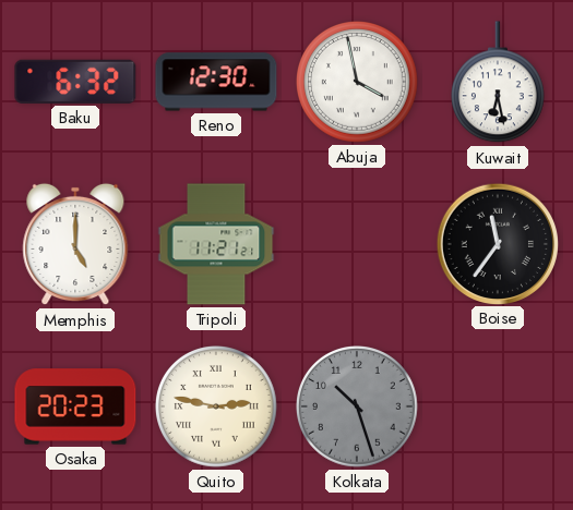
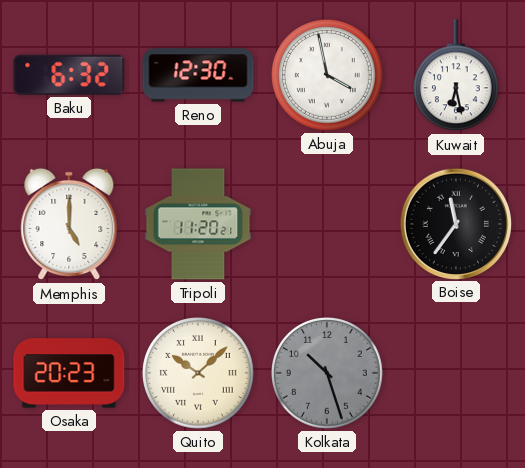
Tripoli: 11:21 -> 11:20
Quito: 2:47 -> 10:08
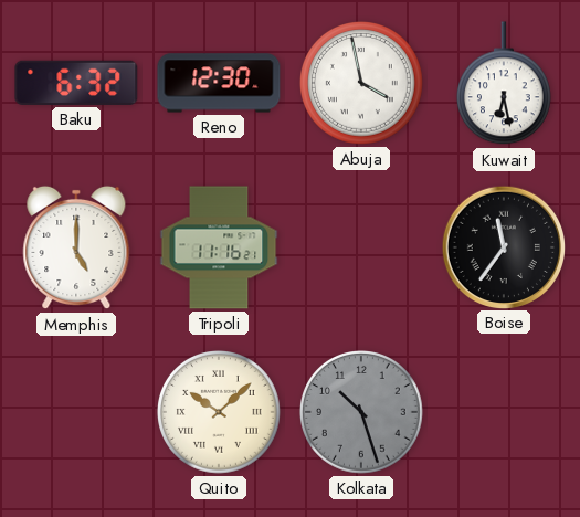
Tripoli: 11:20 -> 11:16
Osaka: 20:23 -> none
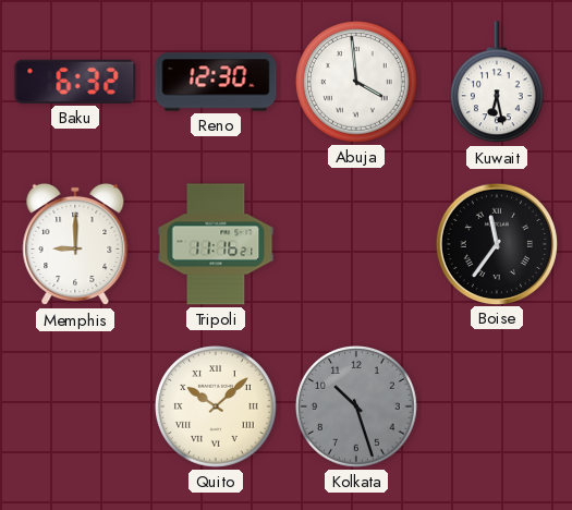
Abuja: 3:58 -> 3:59
Memphis: 5:00 -> 9:00
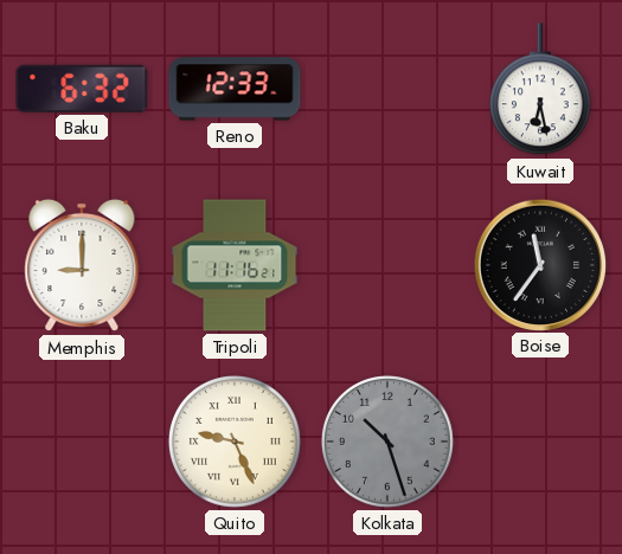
Reno: 12:30 -> 12:33
Abuja: 3:59 -> none
Quito: 10:08 -> 9:26
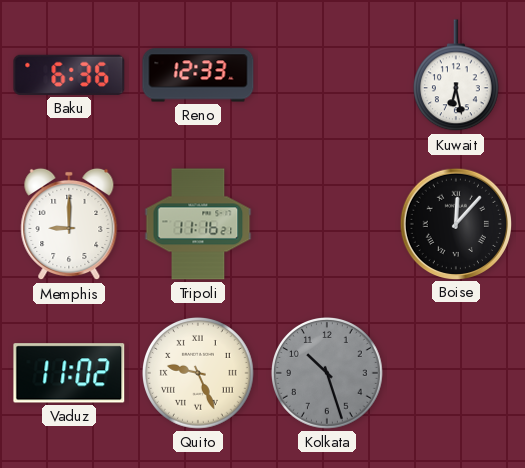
Baku: 6:32 -> 6:36
Boise: 11:36 -> 12:07
Vaduz: none -> 11:02
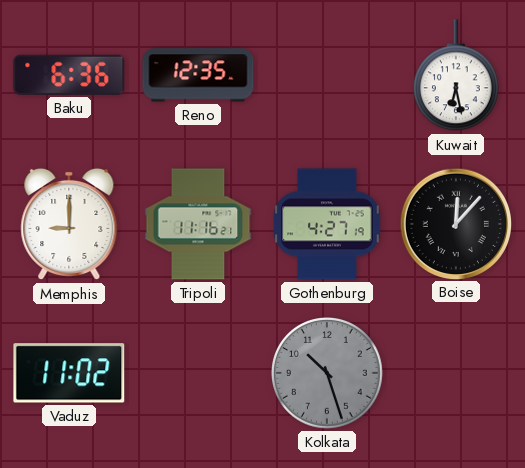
Reno: 12:33 -> 12:35
Gothenburg: none -> 4:27
Quito: 9:26 -> none
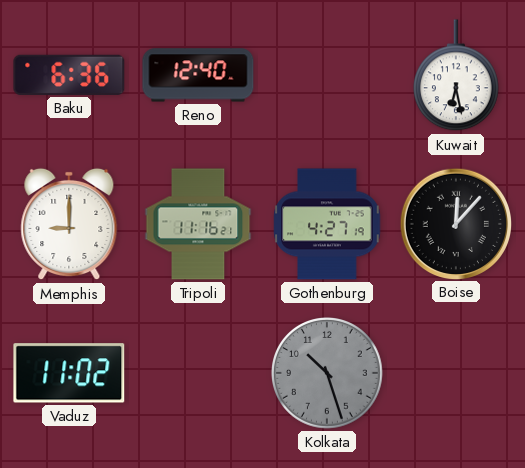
Reno: 12:35 -> 12:40
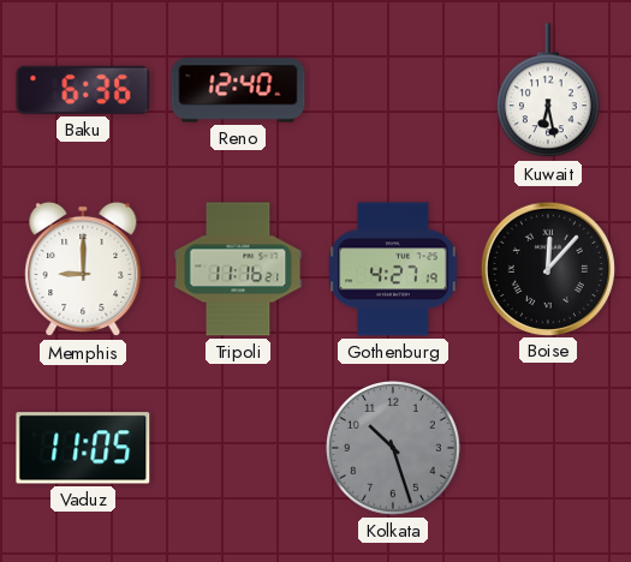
Vaduz: 11:02 -> 11:05
